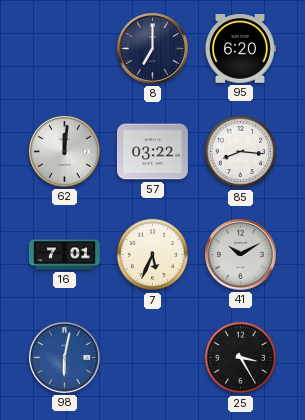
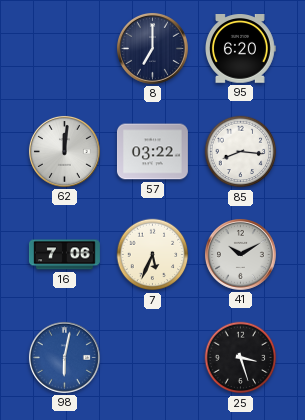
16: 7:01 -> 7:06
25: 3:25 -> 3:27
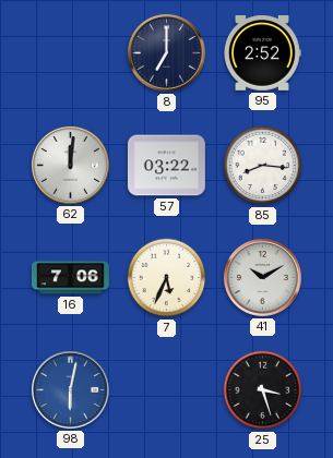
95: 6:20 -> 2:52
